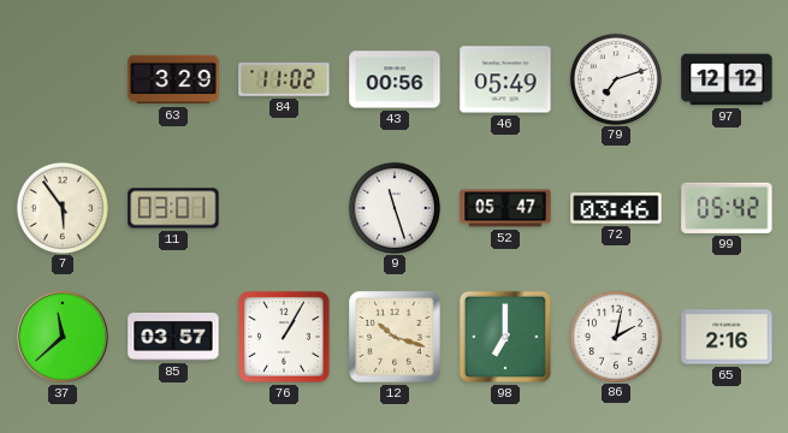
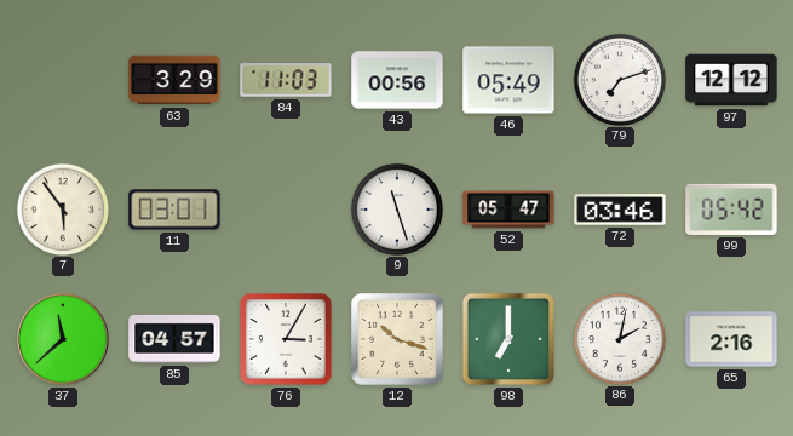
84: 11:02 -> 11:03
85: 03:57 -> 04:57
76: 1:05 -> 3:05
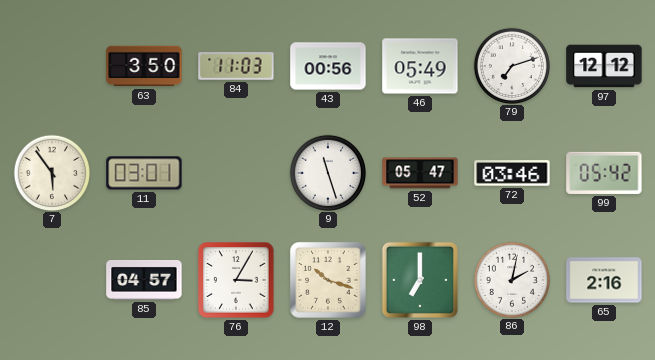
63: 3:29 -> 3:50
37: 11:38 -> none
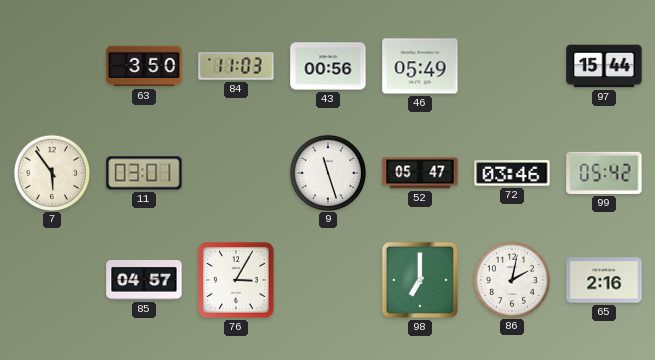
79: 7:12 -> none
97: 12:12 -> 15:44
12: 10:18 -> none
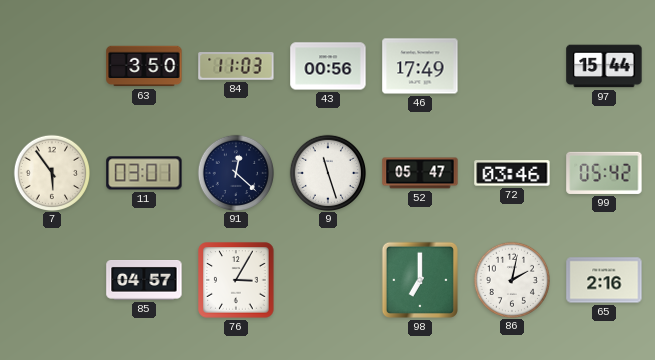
46: 05:49 -> 17:49
91: none -> 12:22
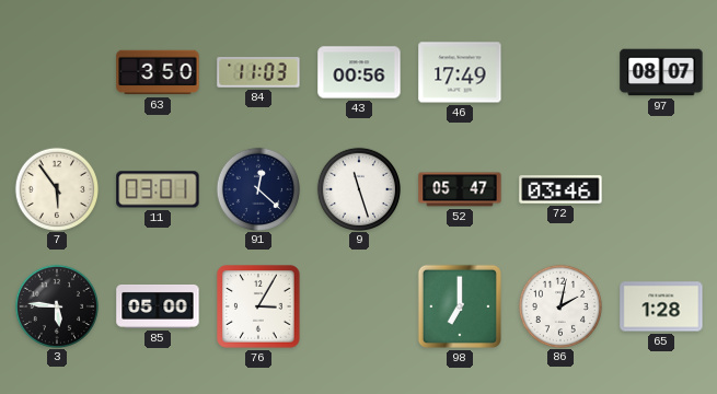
97: 15:44 -> 08:07
99: 05:42 -> none
3: none -> 5:46
85: 04:57 -> 05:00
65: 2:16 -> 1:28
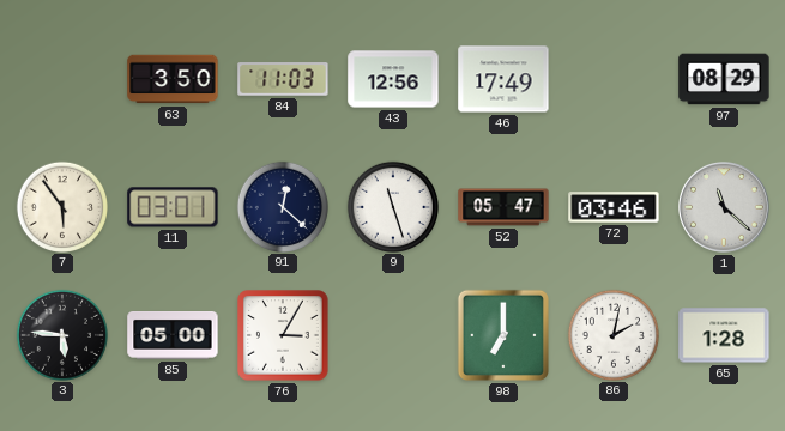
43: 00:56 -> 12:56
97: 08:07 -> 08:29
1: none -> 11:22
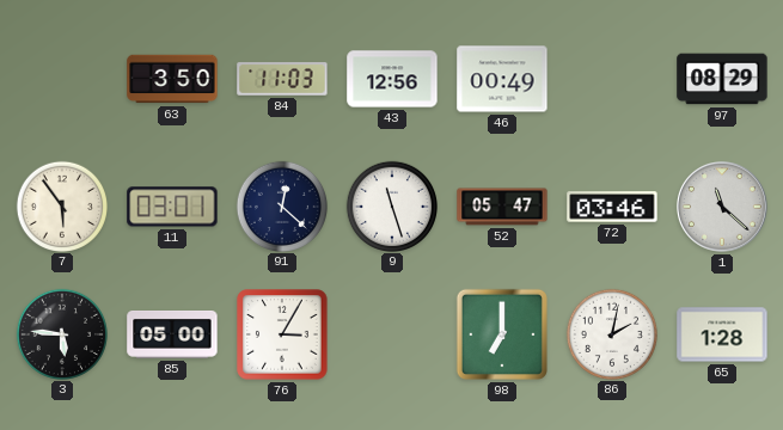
46: 17:49 -> 00:49
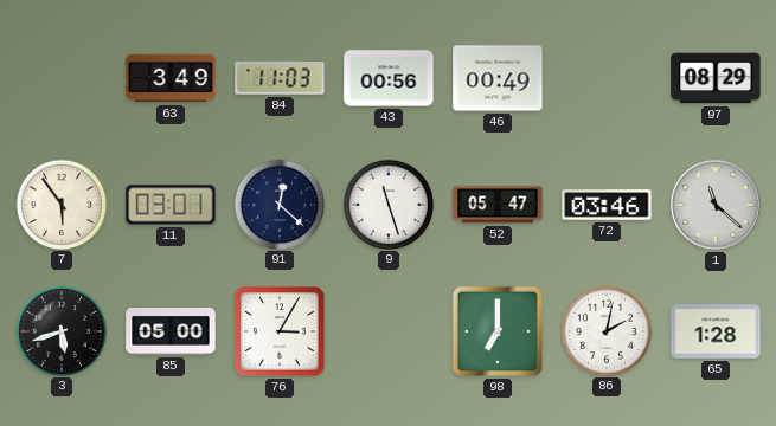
63: 3:50 -> 3:49
43: 12:56 -> 00:56
3: 5:46 -> 5:42
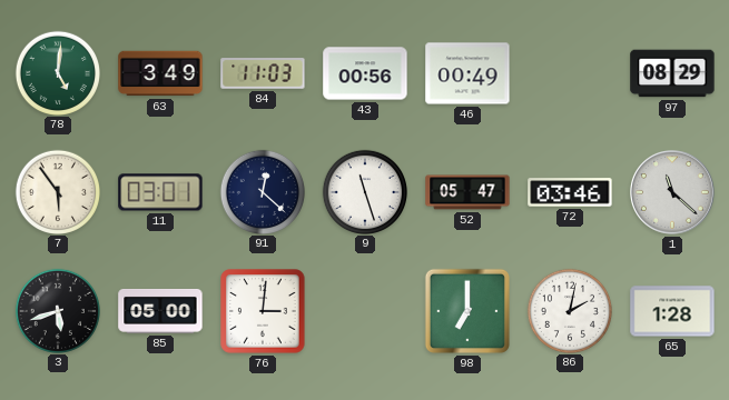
78: none -> 5:01
76: 3:05 -> 3:01
